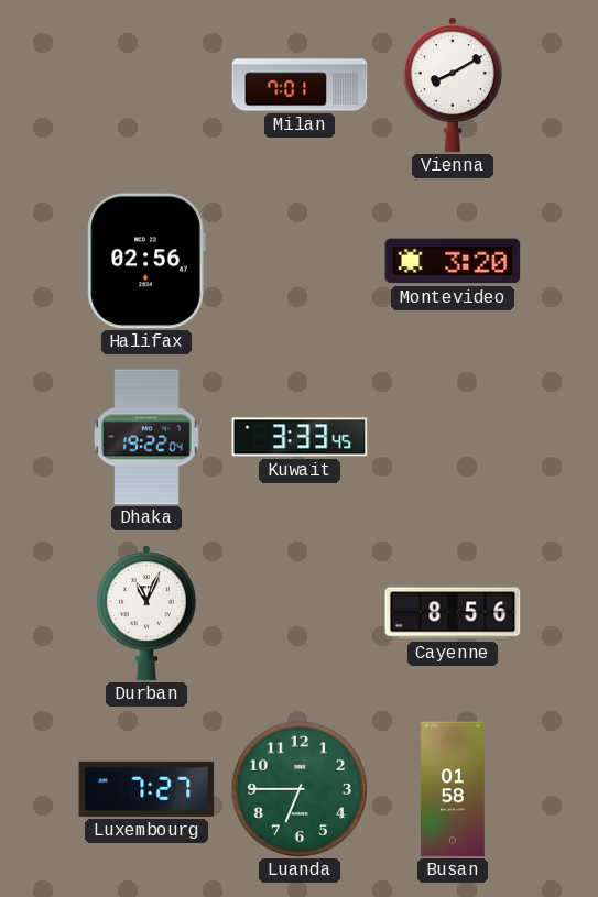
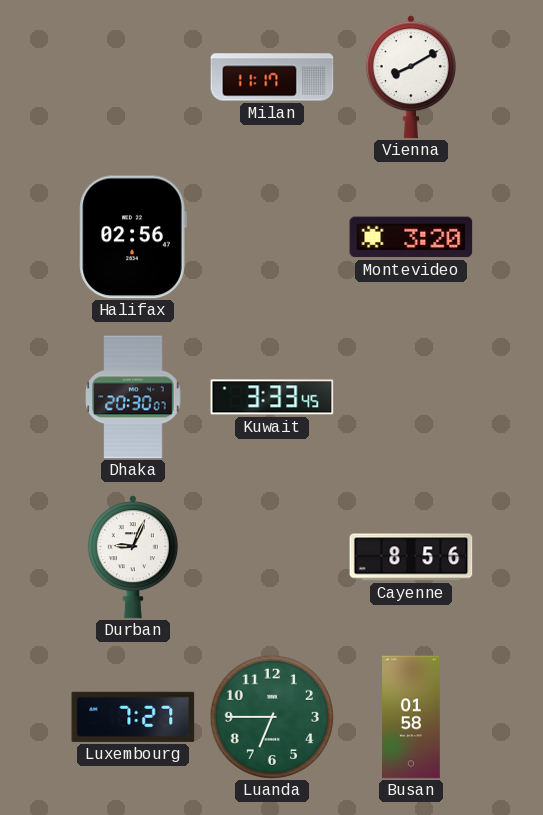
Milan: 7:01 -> 11:17
Dhaka: 19:22 -> 20:30
Durban: 11:04 -> 9:04
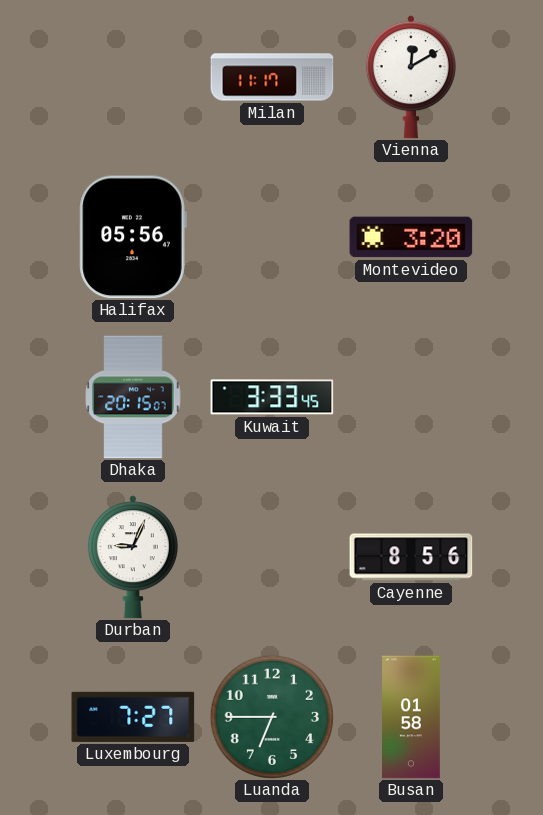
Vienna: 8:10 -> 12:10
Halifax: 02:56 -> 05:56
Dhaka: 20:30 -> 20:15
